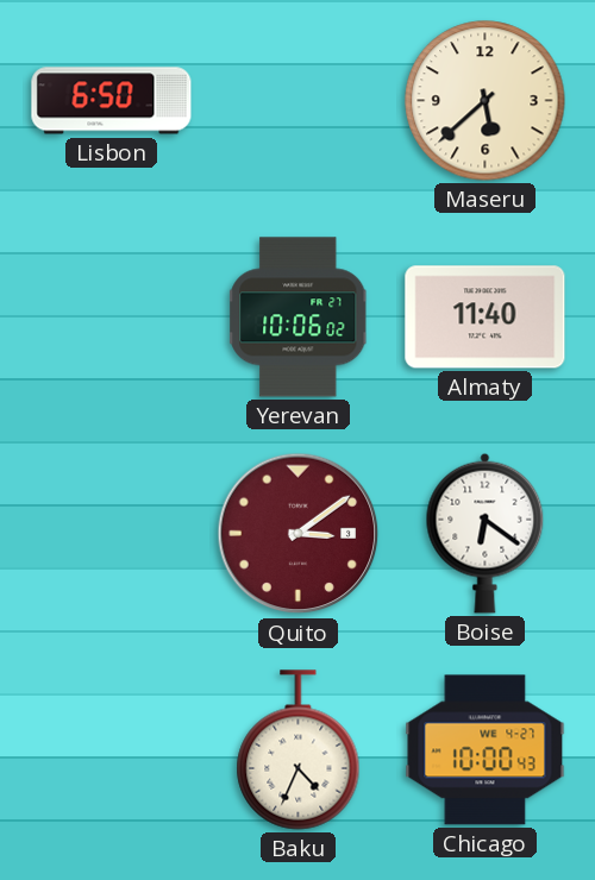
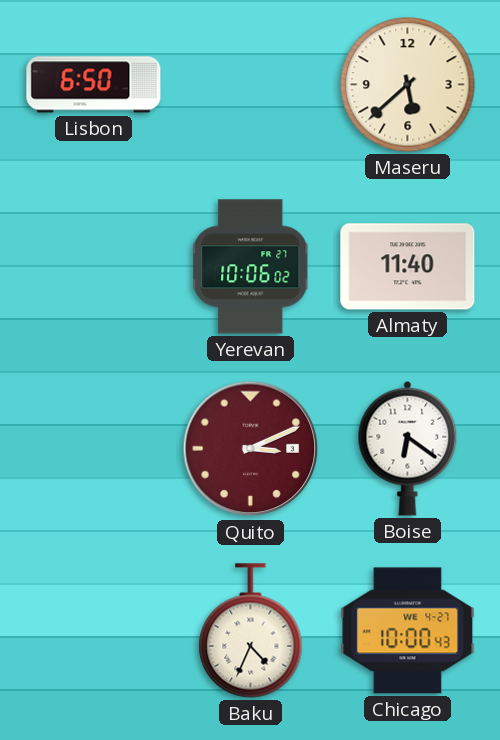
Quito: 3:09 -> 3:11
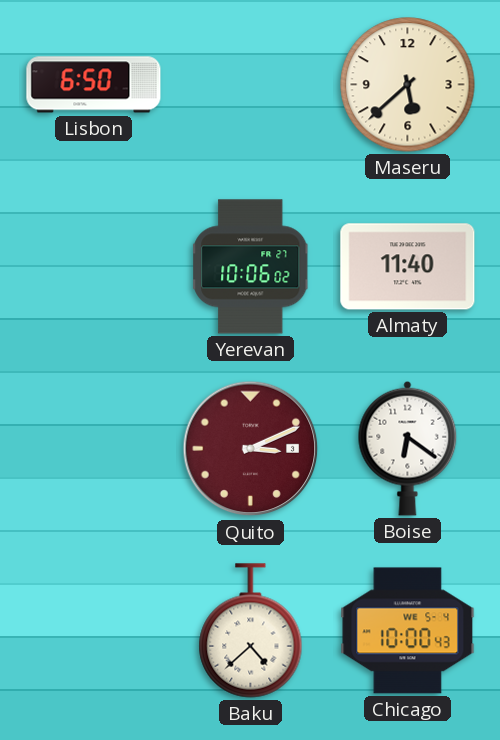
Baku: 4:34 -> 4:38
Chicago date: WE 4-27 -> WE 5-4
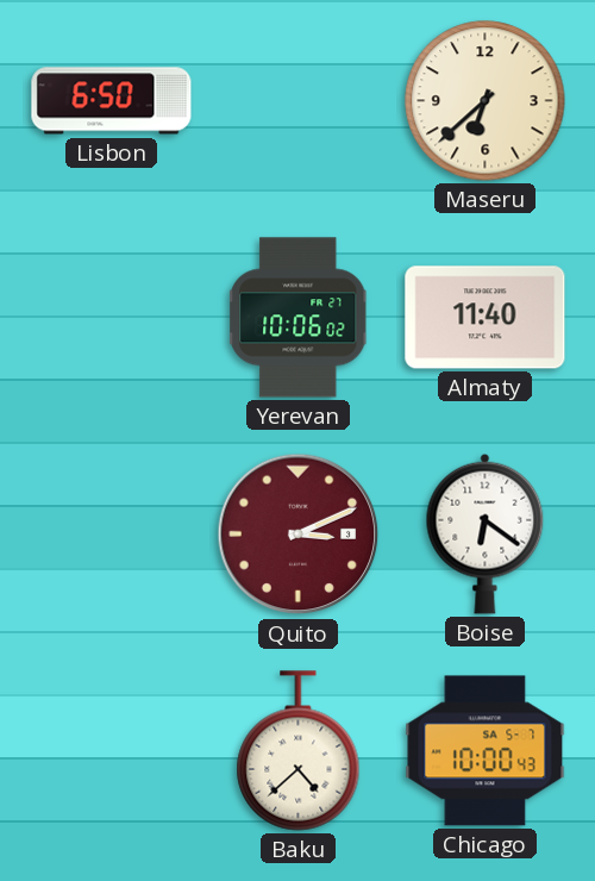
Maseru: 5:38 -> 6:38
Chicago date: WE 5-4 -> SA 5-7
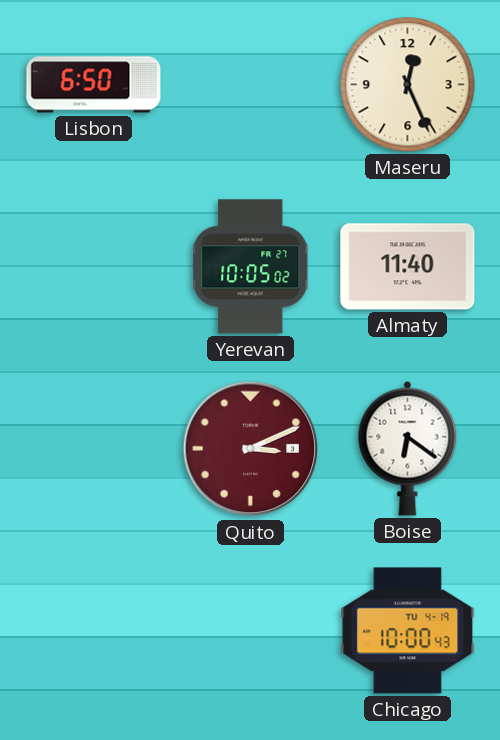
Maseru: 6:38 -> 12:26
Yerevan: 10:06 -> 10:05
Baku: 4:38 -> none
Chicago date: SA 5-7 -> TU 4-19
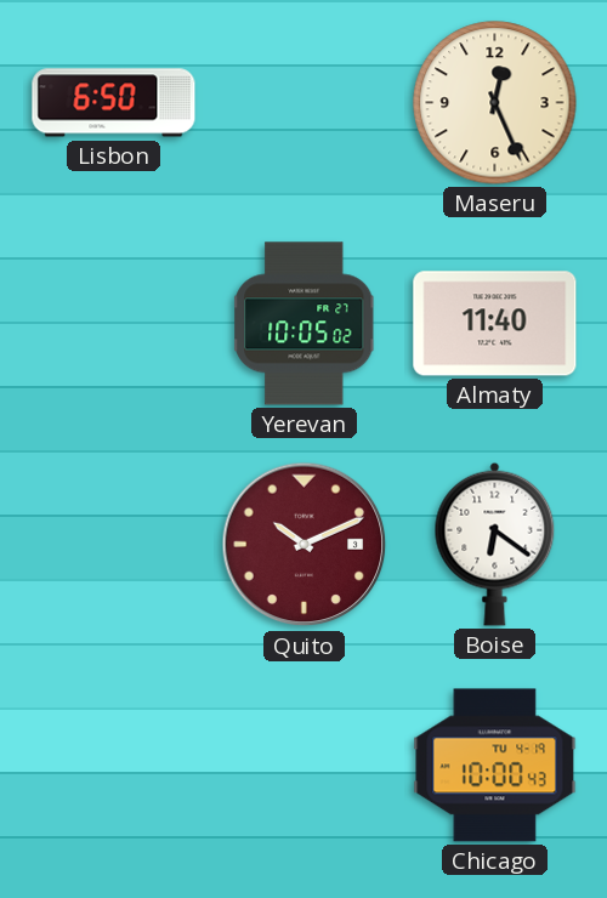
Quito: 3:11 -> 10:11
